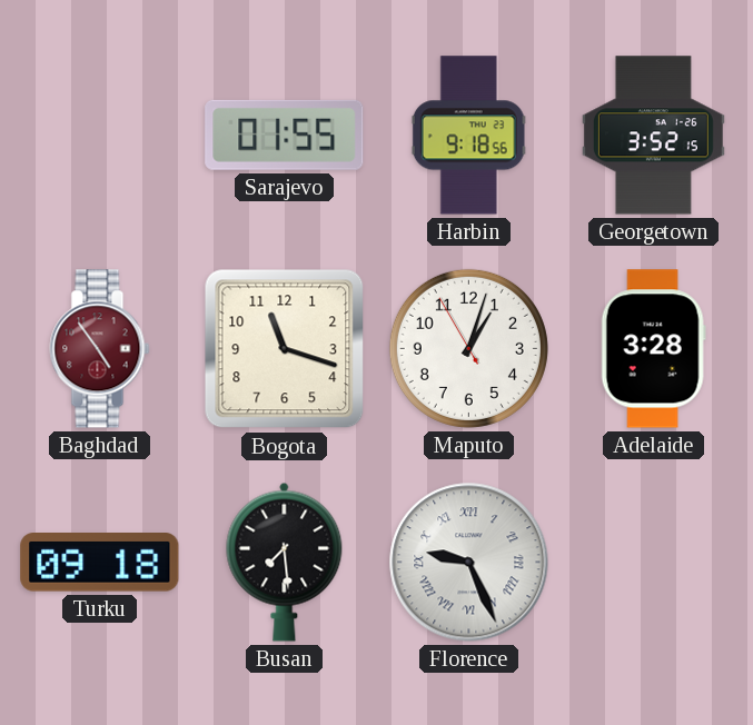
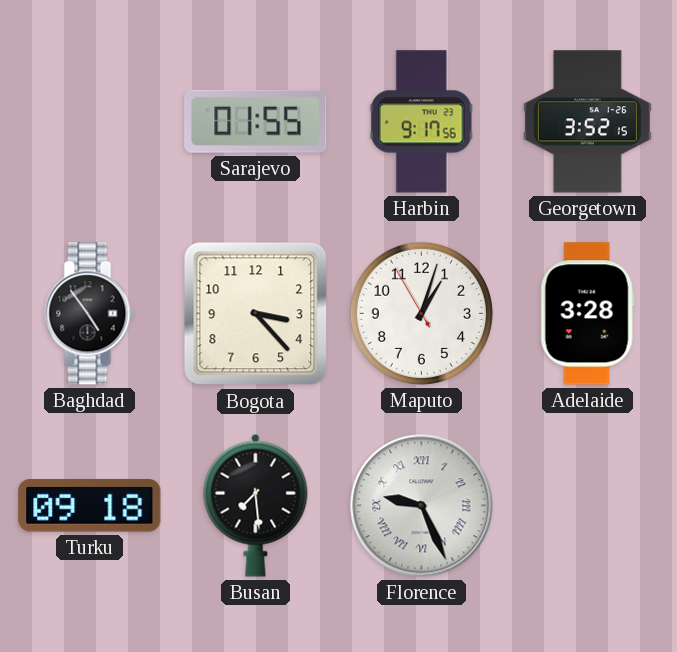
Harbin: 9:18 -> 9:17
Baghdad dial: burgundy -> black
Bogota: 11:18 -> 3:23
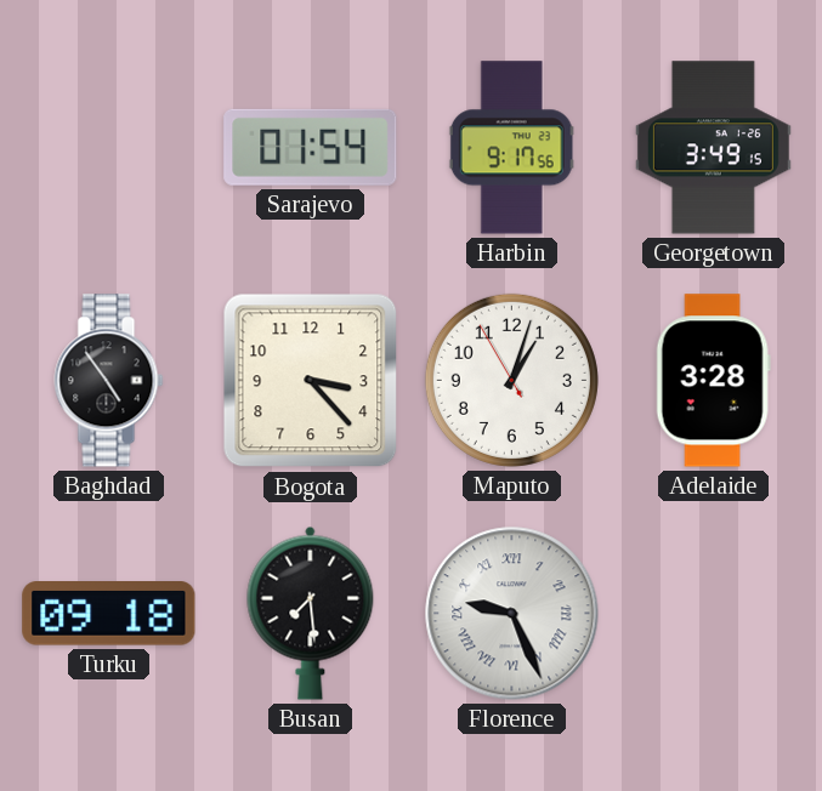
Sarajevo: 01:55 -> 01:54
Georgetown: 3:52 -> 3:49
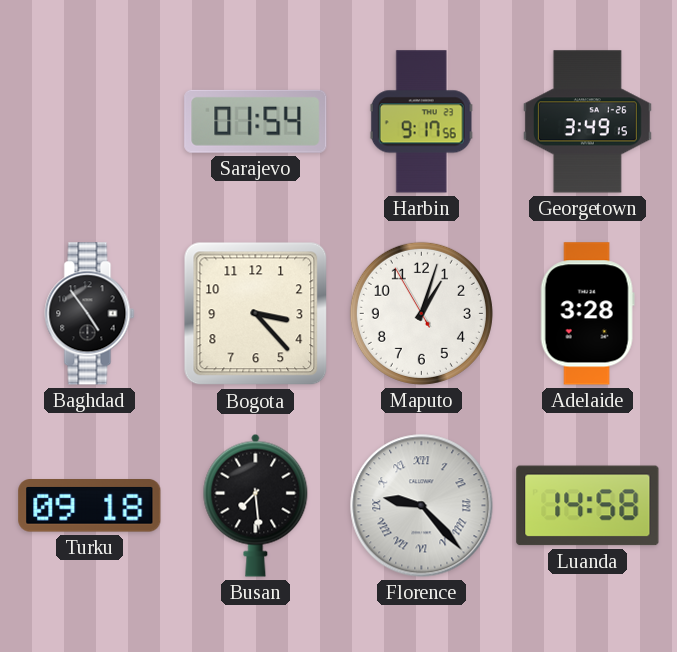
Florence: 9:26 -> 9:23
Luanda: none -> 14:58
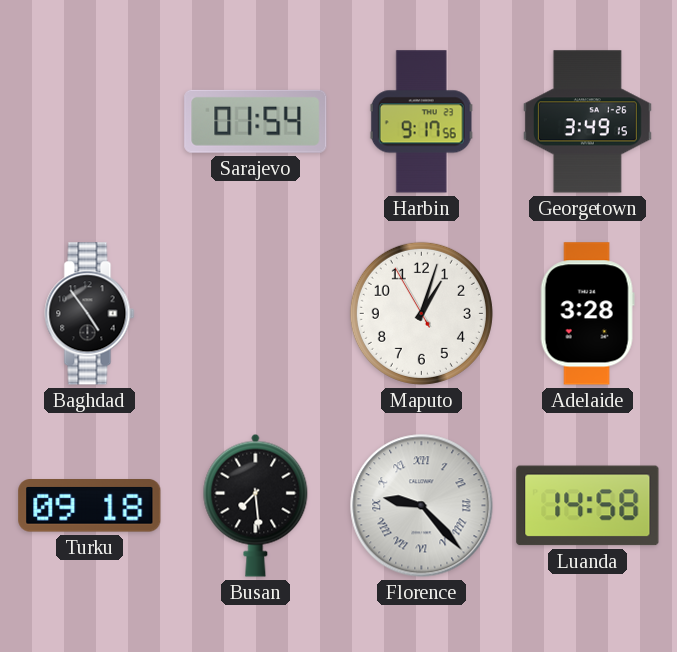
Bogota: 3:23 -> none
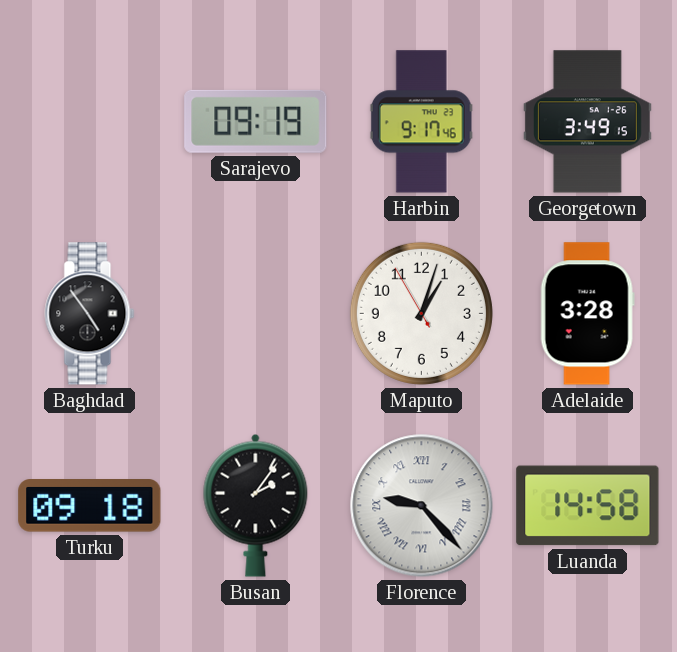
Sarajevo: 01:54 -> 09:19
Harbin: 9:17:56 -> 9:17:46
Busan: 7:29 -> 2:06
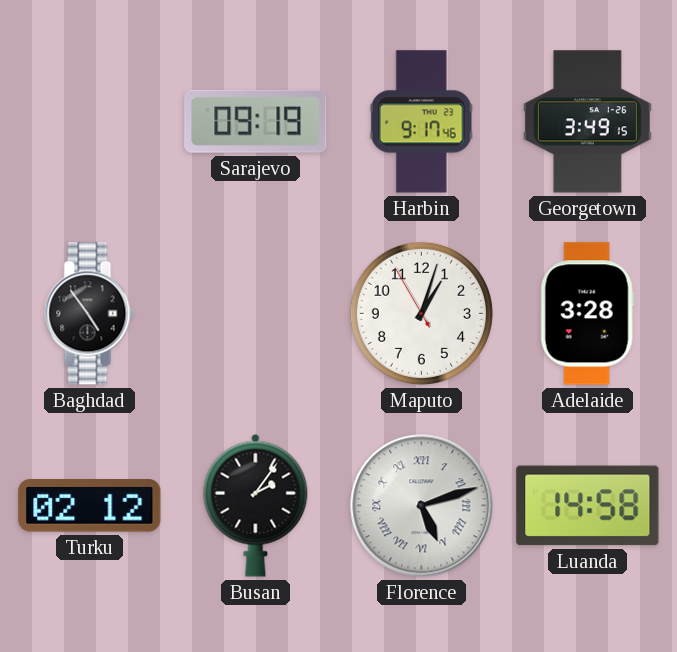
Turku: 09:18 -> 02:12
Florence: 9:23 -> 5:12
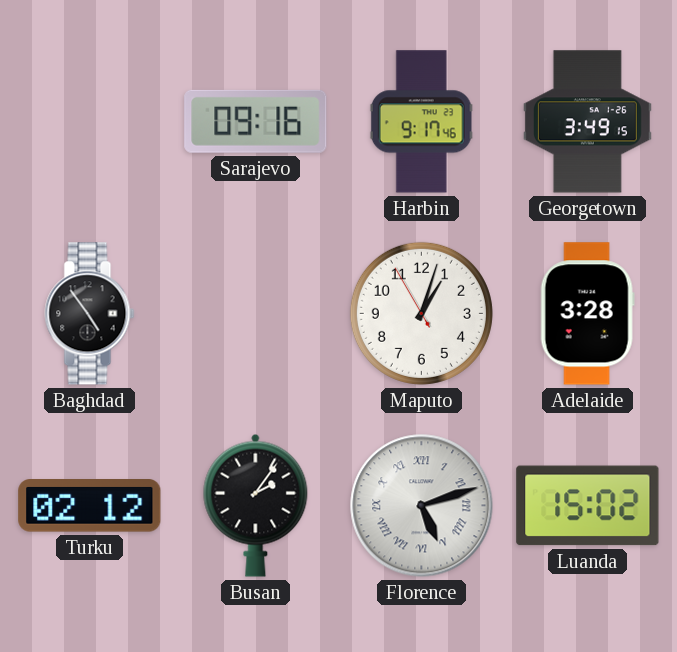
Sarajevo: 09:19 -> 09:16
Luanda: 14:58 -> 15:02
